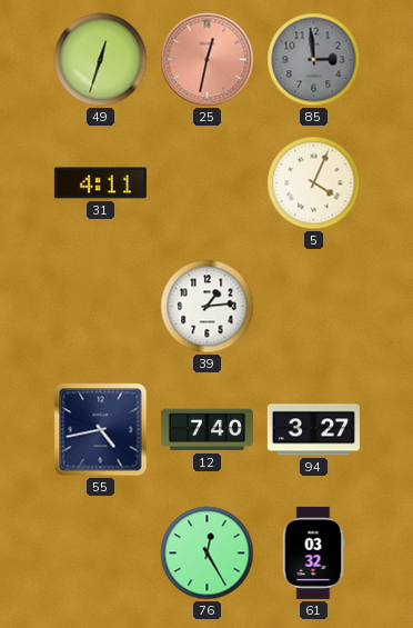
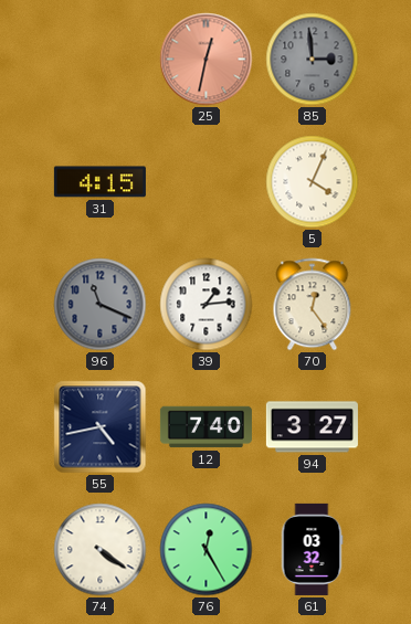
49: 12:33 -> none
31: 4:11 -> 4:15
96: none -> 11:19
70: none -> 12:24
74: none -> 4:21
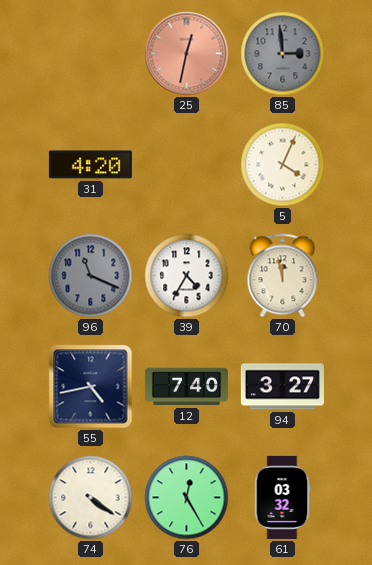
31: 4:15 -> 4:20
39: 1:14 -> 4:35
70: 12:24 -> 11:58
